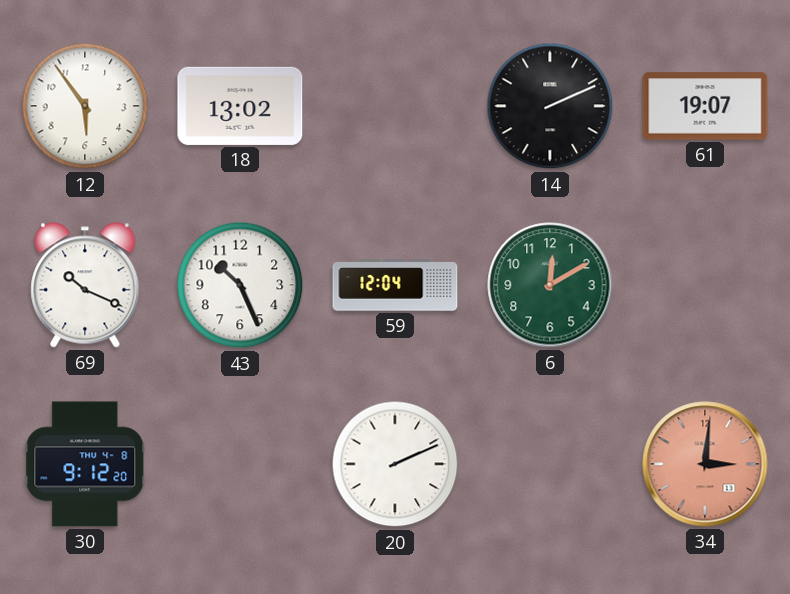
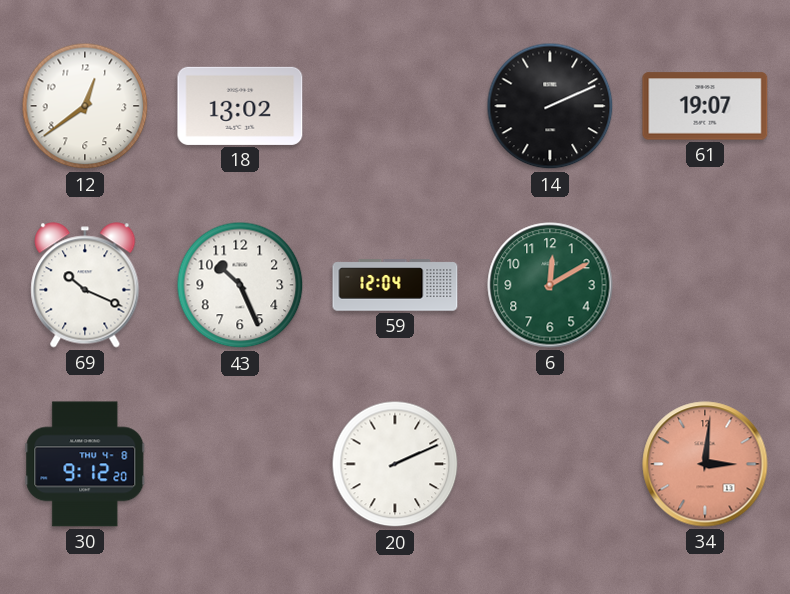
12: 5:54 -> 12:39
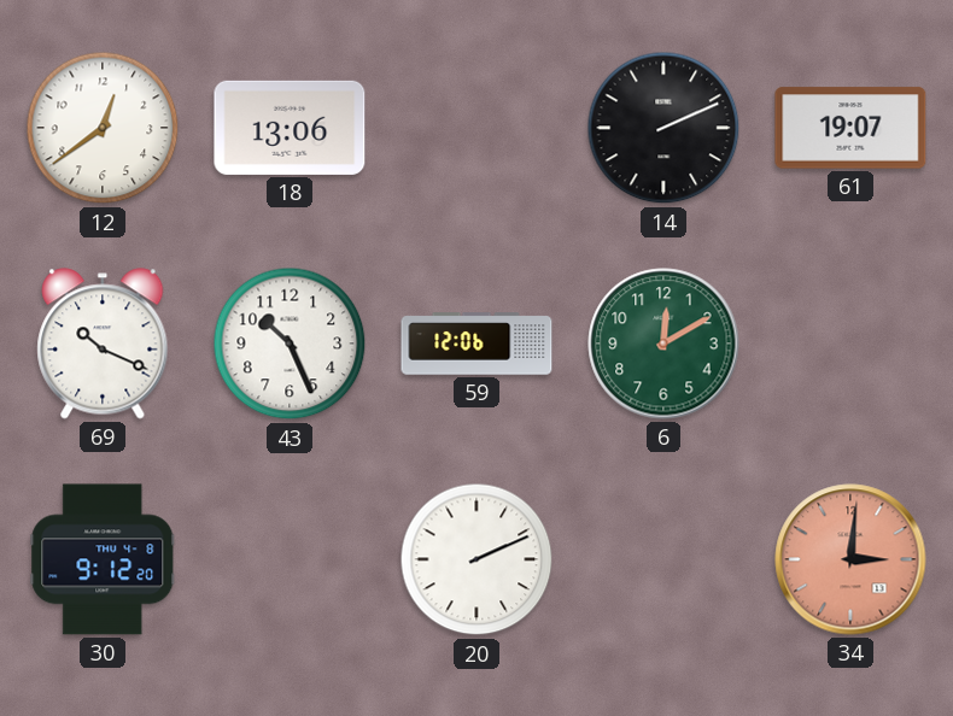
18: 13:02 -> 13:06
59: 12:04 -> 12:06
